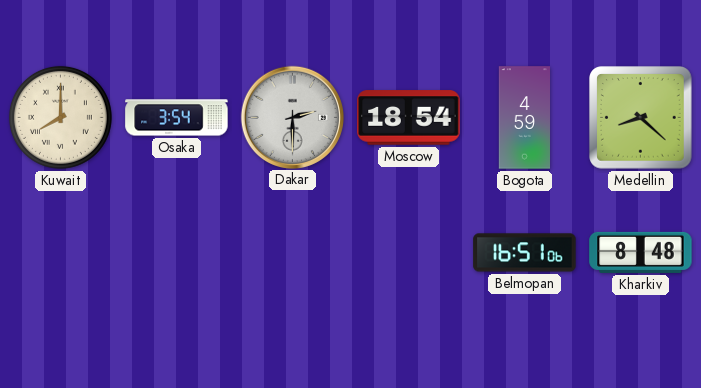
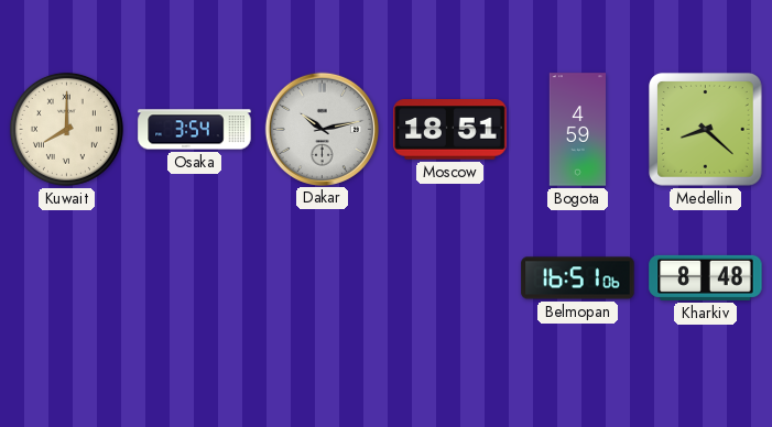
Dakar: 2:30 -> 10:13
Moscow: 18:54 -> 18:51
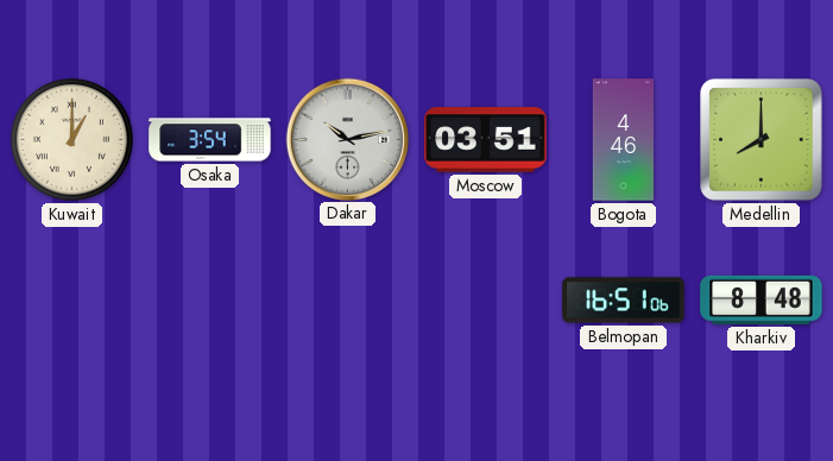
Kuwait: 8:00 -> 1:00
Moscow: 18:51 -> 03:51
Bogota: 4:59 -> 4:46
Medellin: 8:22 -> 8:00
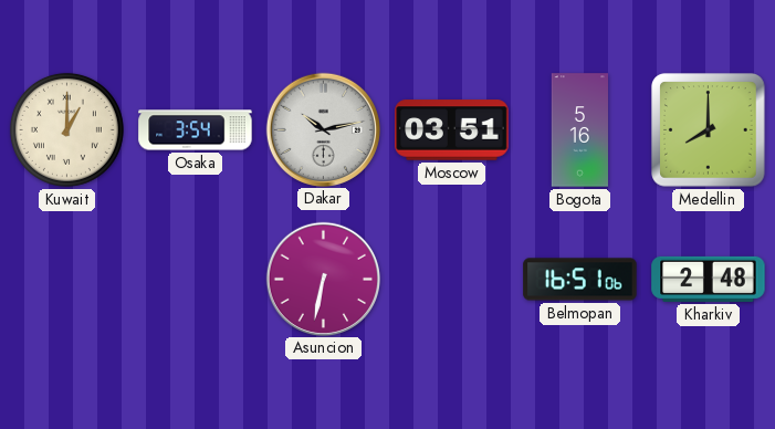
Bogota: 4:46 -> 5:16
Asuncion: none -> 6:32
Kharkiv: 8:48 -> 2:48
